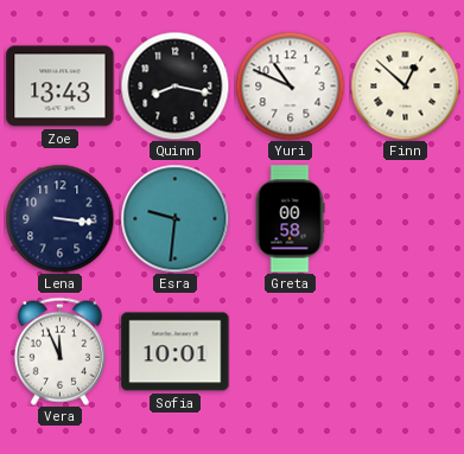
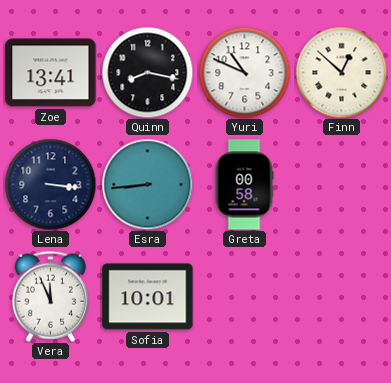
Zoe: 13:43 -> 13:41
Esra: 9:31 -> 8:44
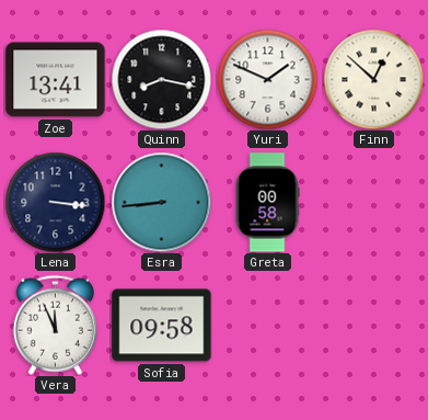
Yuri: 10:49 -> 1:49
Sofia: 10:01 -> 09:58
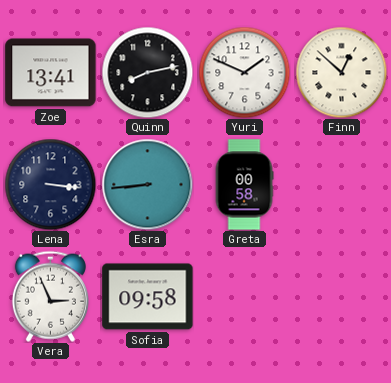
Quinn: 8:17 -> 8:13
Vera: 11:56 -> 2:56
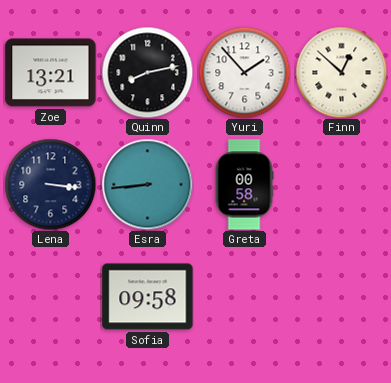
Zoe: 13:41 -> 13:21
Yuri: 1:49 -> 1:53
Vera: 2:56 -> none
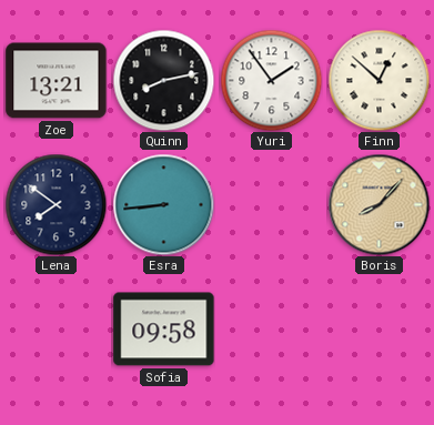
Yuri: 1:53 -> 1:54
Lena: 3:16 -> 7:51
Greta: 00:58 -> none
Boris: none -> 8:07
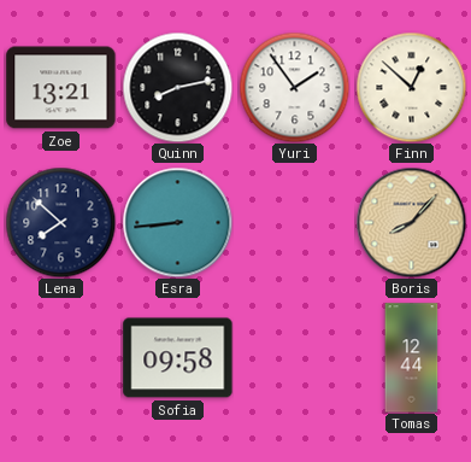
Lena: 7:51 -> 7:52
Tomas: none -> 12:44
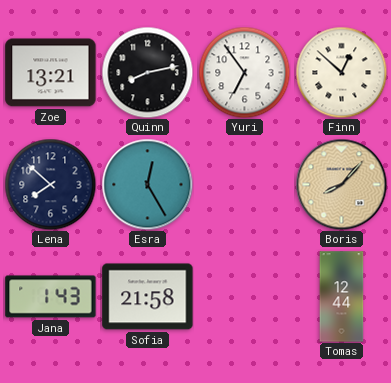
Yuri: 1:54 -> 6:54
Esra: 8:44 -> 12:25
Jana: none -> 1:43
Sofia: 09:58 -> 21:58
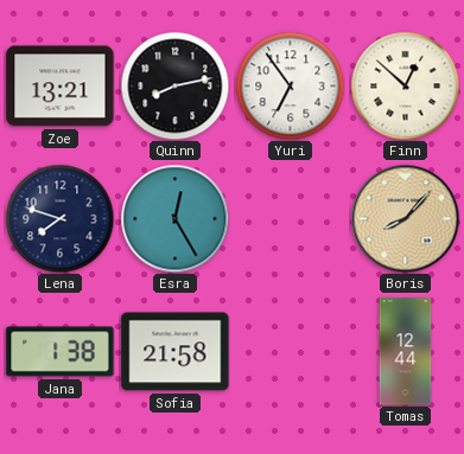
Lena: 7:52 -> 7:48
Jana: 1:43 -> 1:38
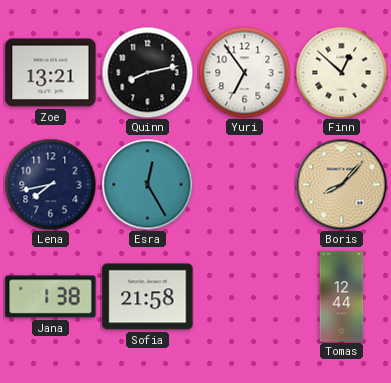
Lena: 7:48 -> 7:43
